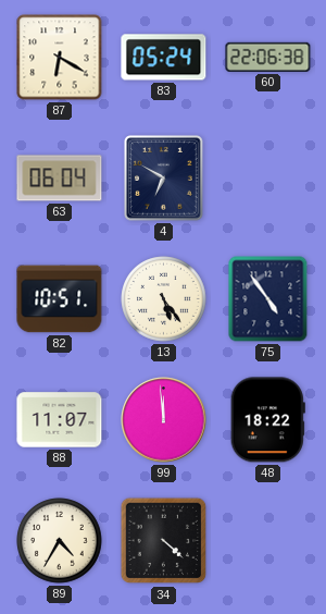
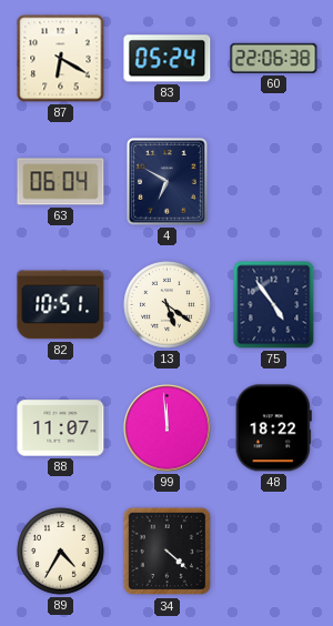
13: 5:24 -> 5:21
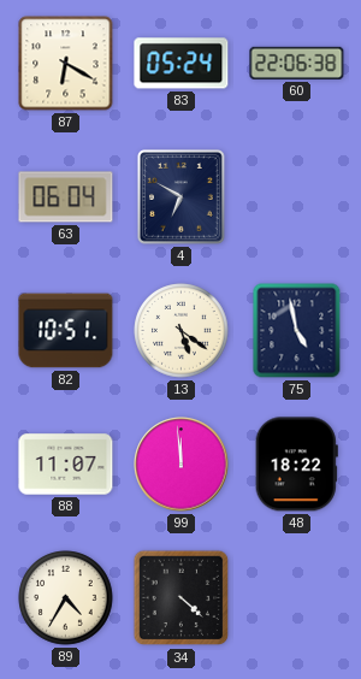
75: 4:54 -> 4:58
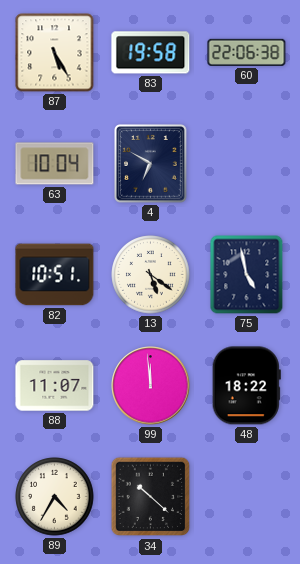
87: 6:20 -> 5:25
83: 05:24 -> 19:58
63: 06:04 -> 10:04
34: 4:22 -> 10:22
